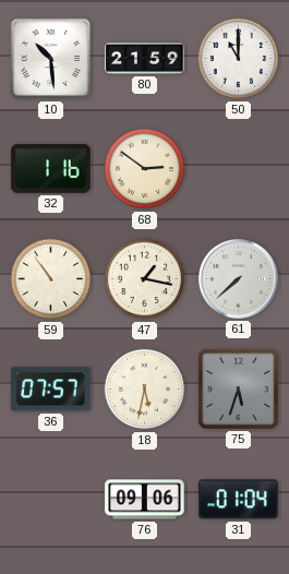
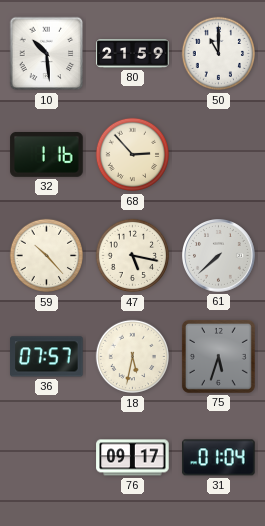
68: 2:51 -> 2:53
59: 10:54 -> 10:23
47: 1:17 -> 5:17
76: 09:06 -> 09:17
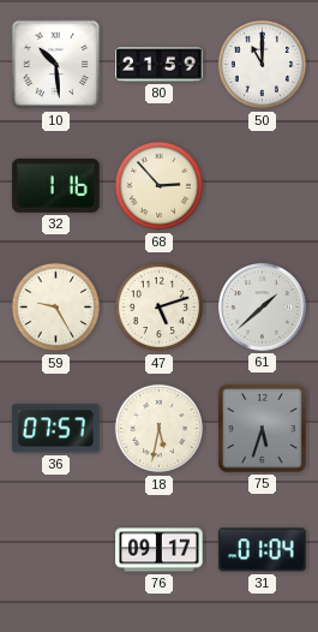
59: 10:23 -> 9:25
47: 5:17 -> 5:12
61: 7:38 -> 1:38
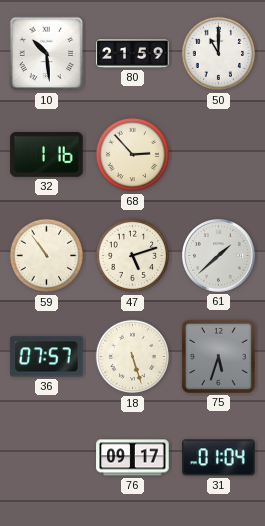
59: 9:25 -> 10:54
18: 5:32 -> 5:27
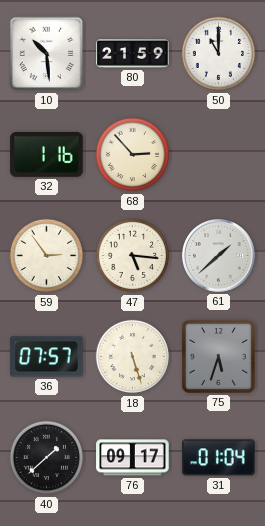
59: 10:54 -> 2:54
47: 5:12 -> 5:16
40: none -> 1:38
